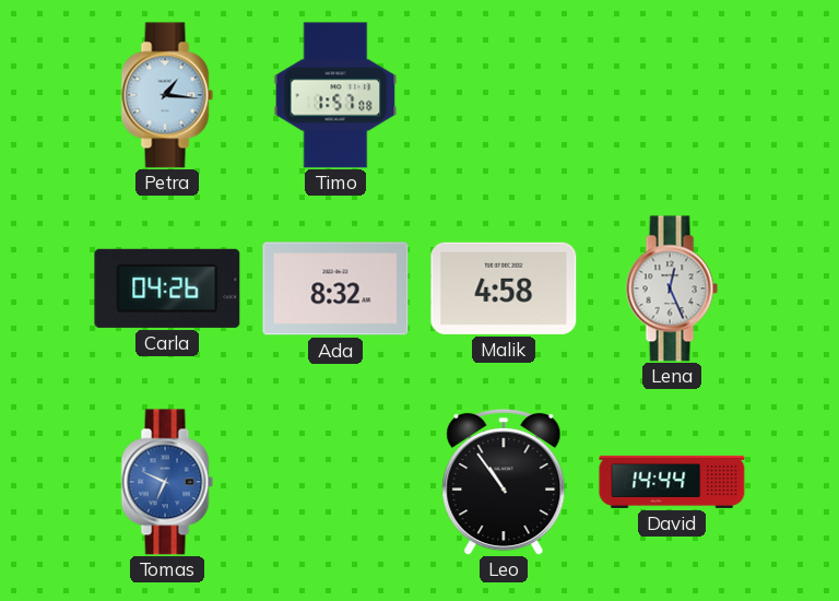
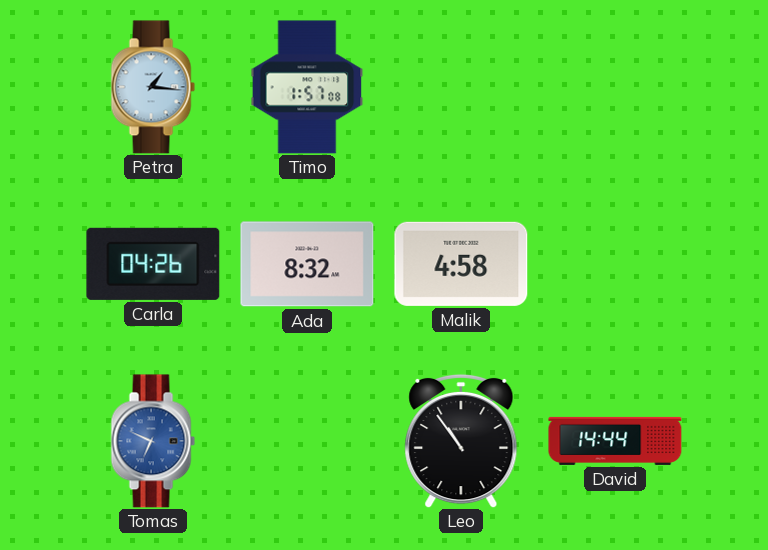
Lena: 12:26 -> none
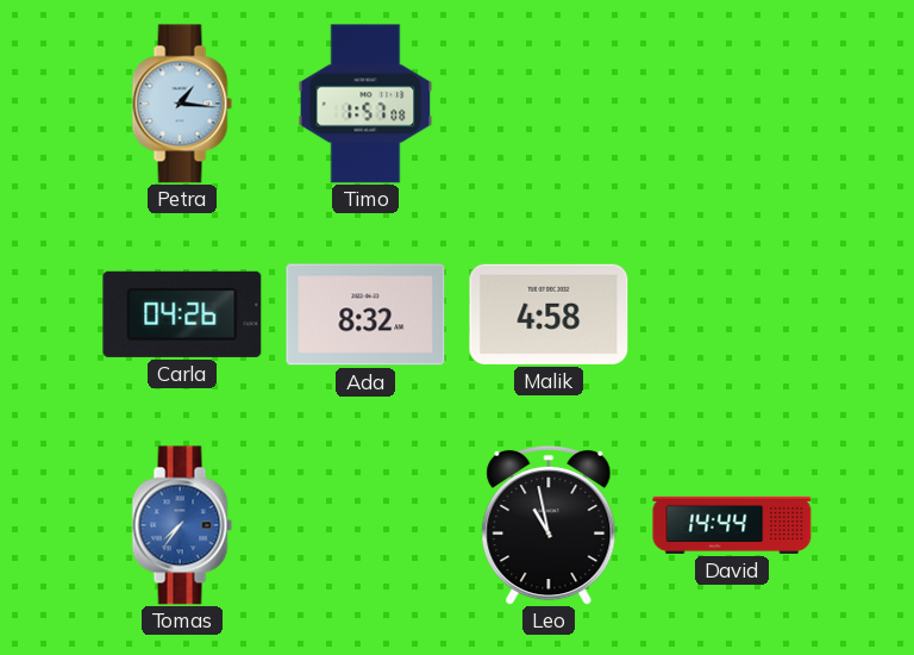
Tomas: 6:49 -> 7:36
Leo: 10:54 -> 10:58
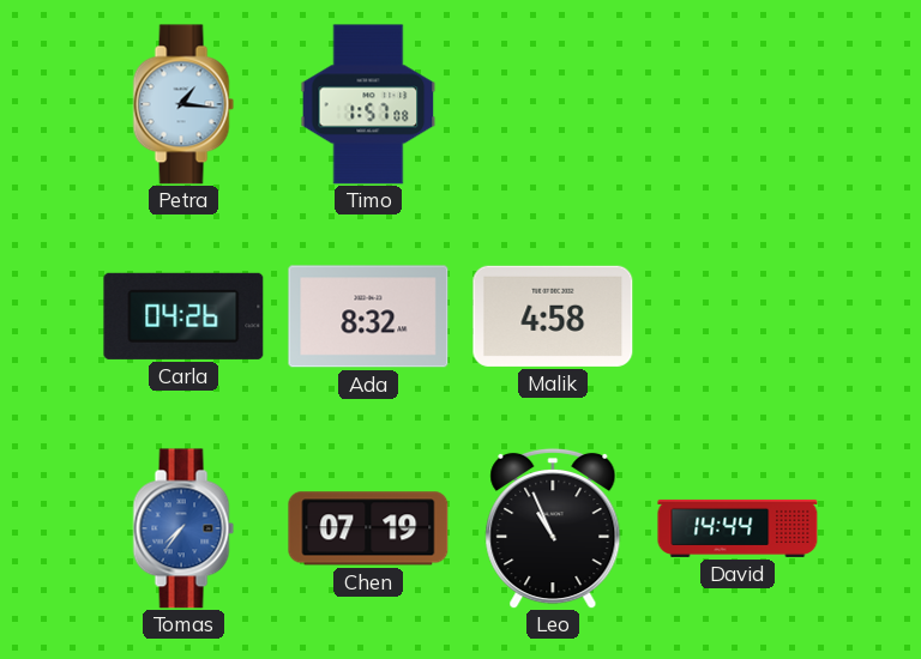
Chen: none -> 07:19
Leo: 10:58 -> 10:56
